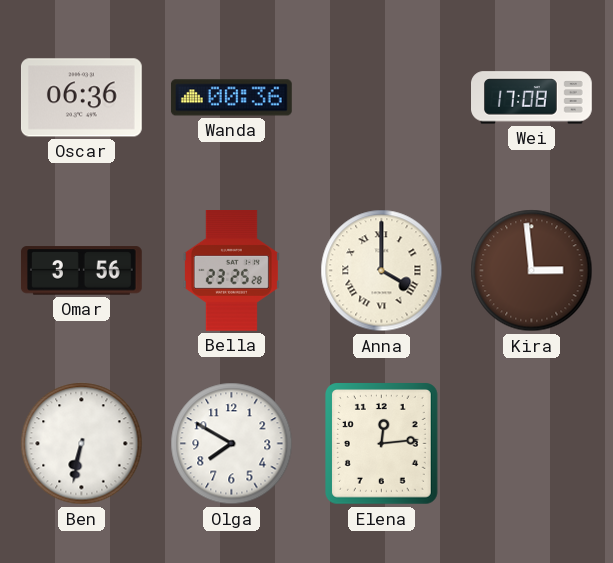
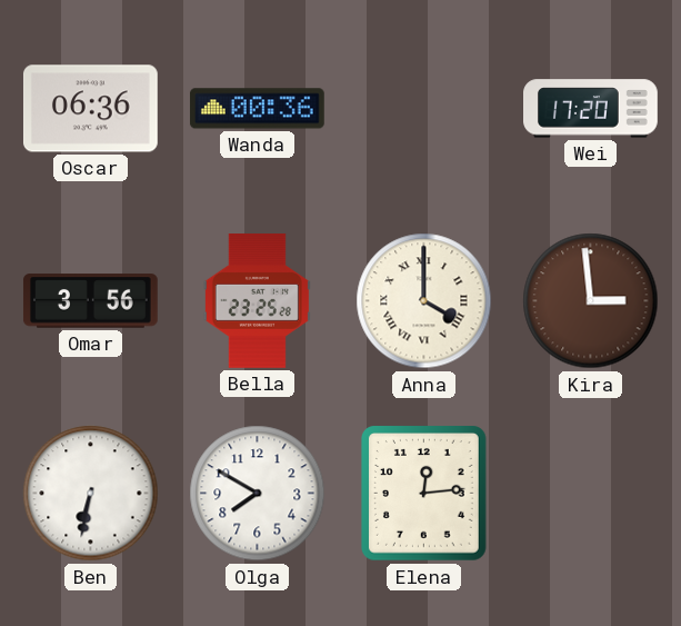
Wei: 17:08 -> 17:20
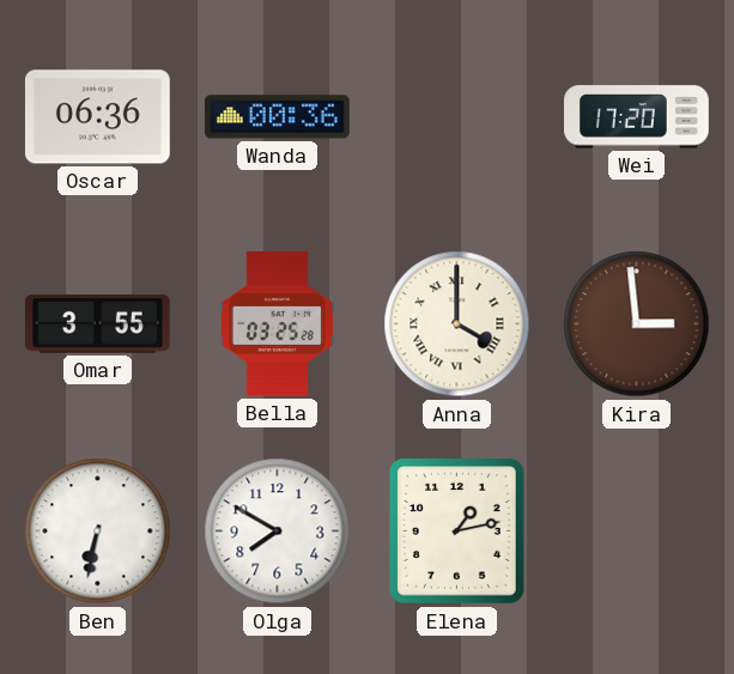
Omar: 3:56 -> 3:55
Bella: 23:25 -> 03:25
Elena: 12:14 -> 1:13
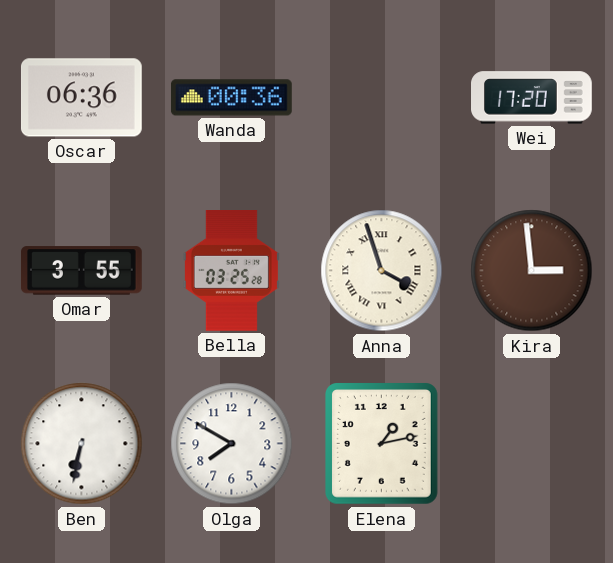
Anna: 4:00 -> 3:57
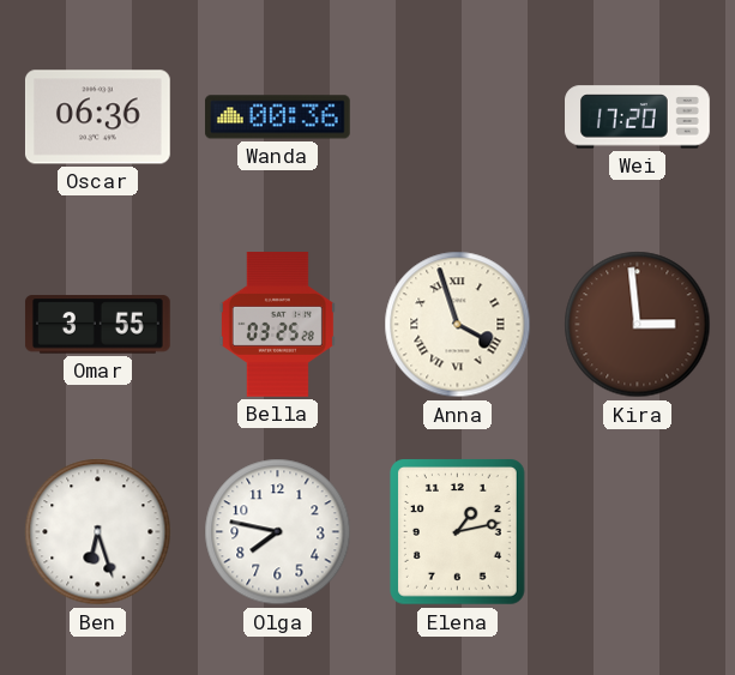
Ben: 6:32 -> 6:27
Olga: 7:50 -> 7:47
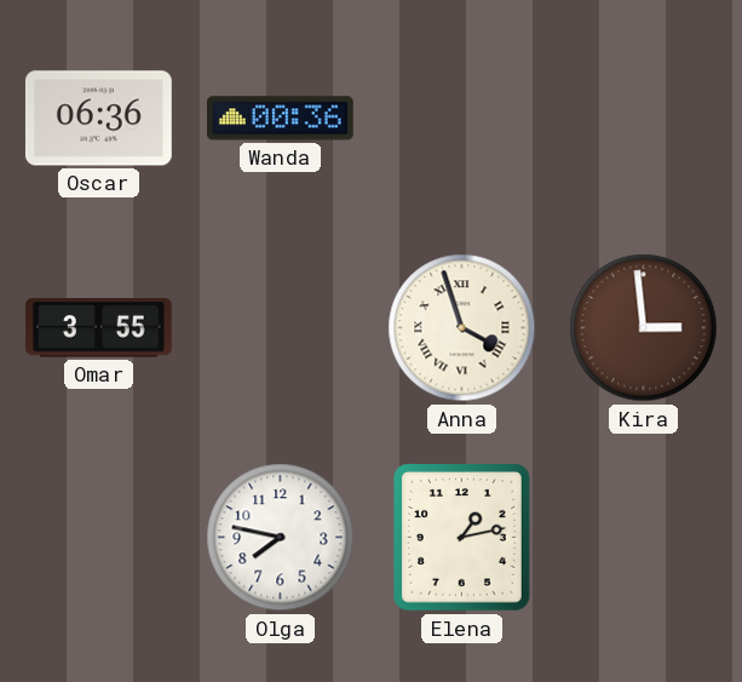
Wei: 17:20 -> none
Bella: 03:25 -> none
Ben: 6:27 -> none
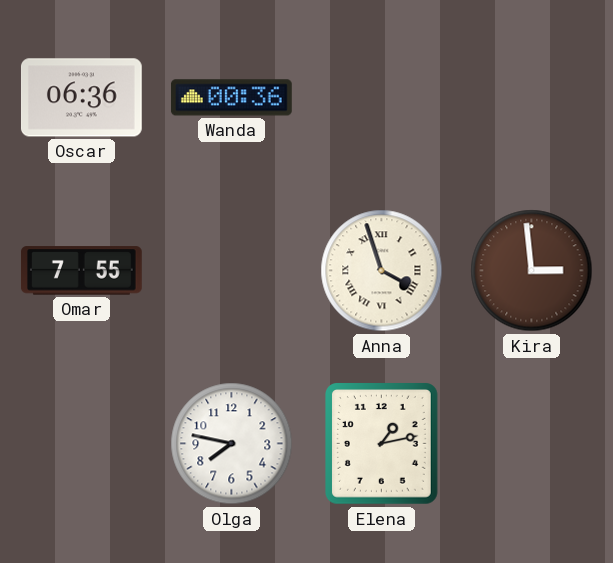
Omar: 3:55 -> 7:55
